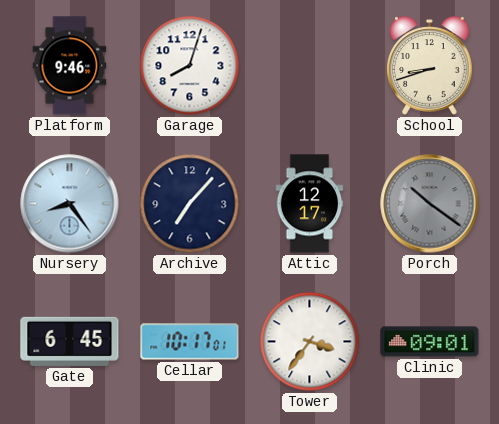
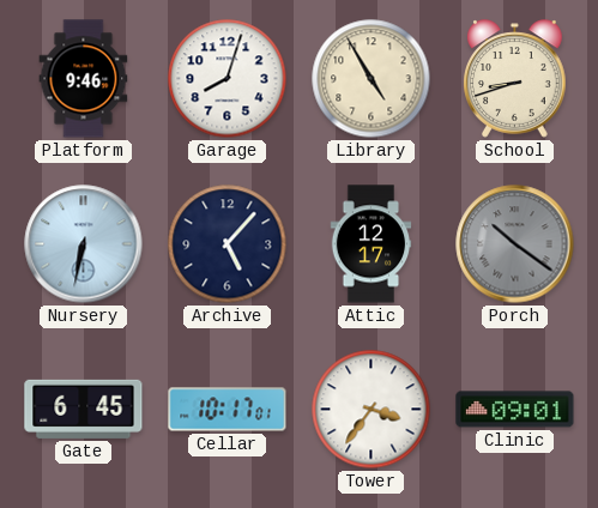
Library: none -> 4:55
Nursery: 8:24 -> 6:32
Archive: 7:07 -> 5:07
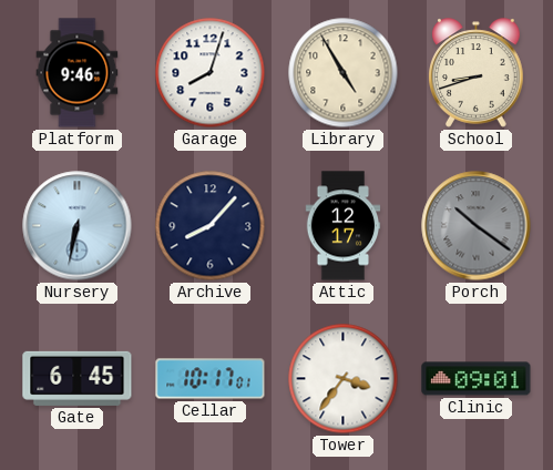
Archive: 5:07 -> 8:07
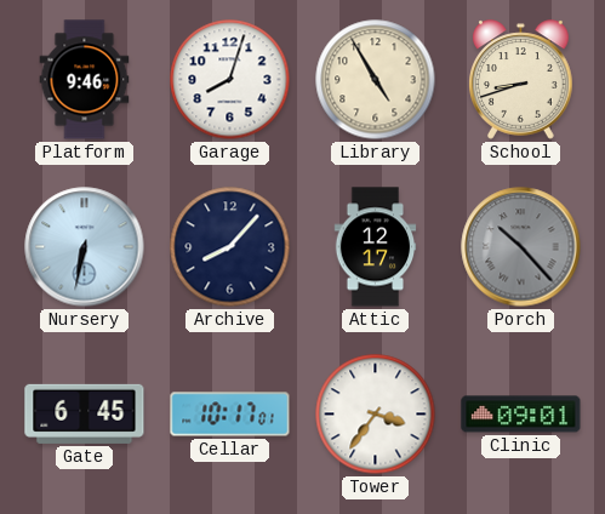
Porch: 10:21 -> 10:23
